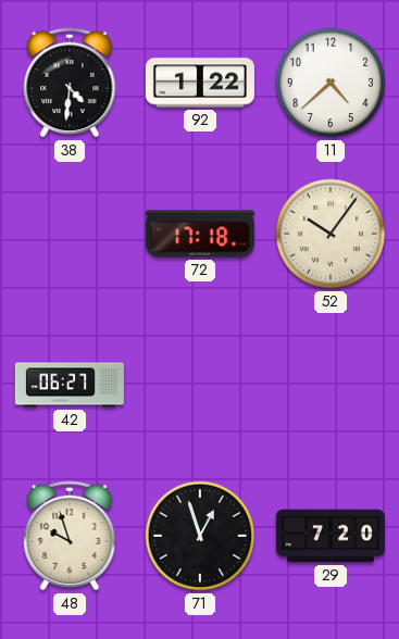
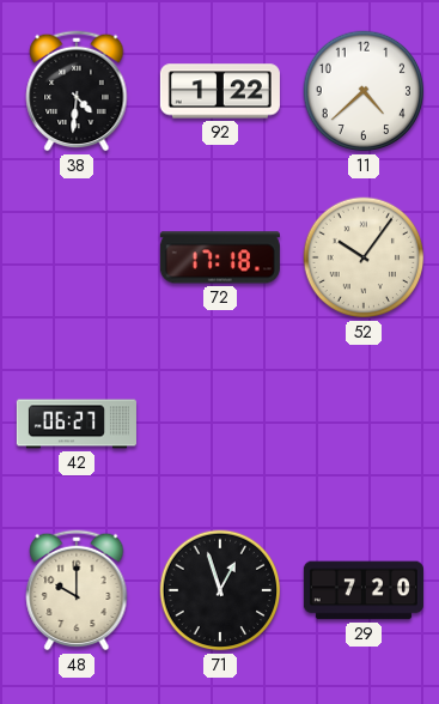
48: 9:57 -> 10:00
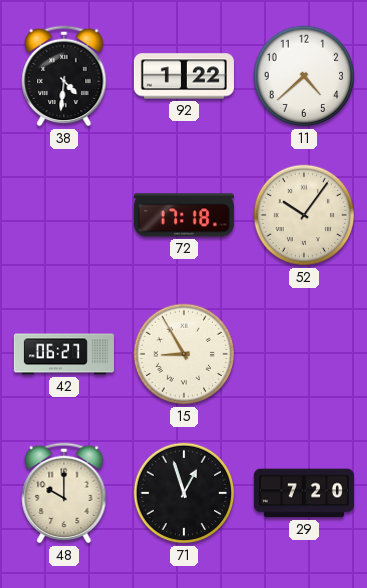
15: none -> 8:55
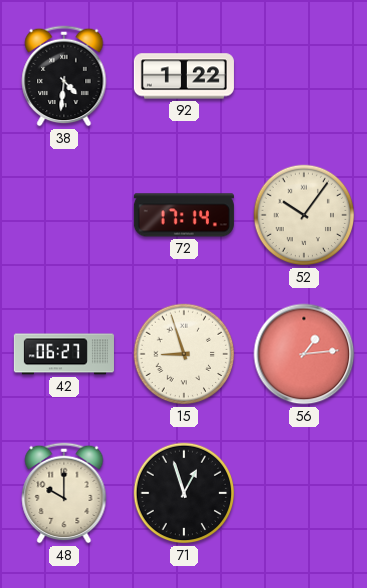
11: 4:38 -> none
72: 17:18 -> 17:14
15: 8:55 -> 8:57
56: none -> 1:14
29: 7:20 -> none
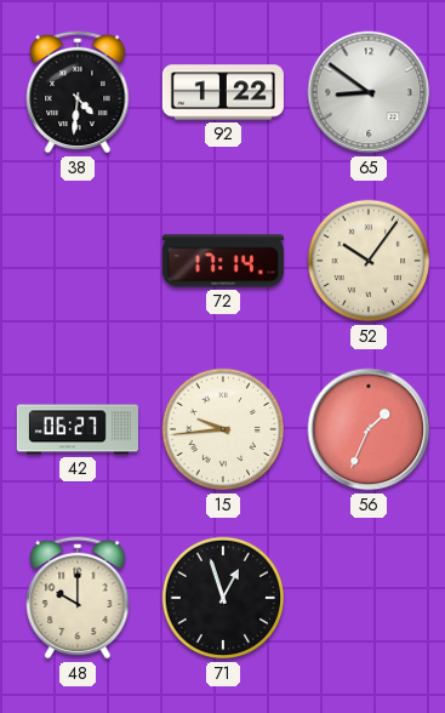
65: none -> 8:51
15: 8:57 -> 9:44
56: 1:14 -> 1:34
